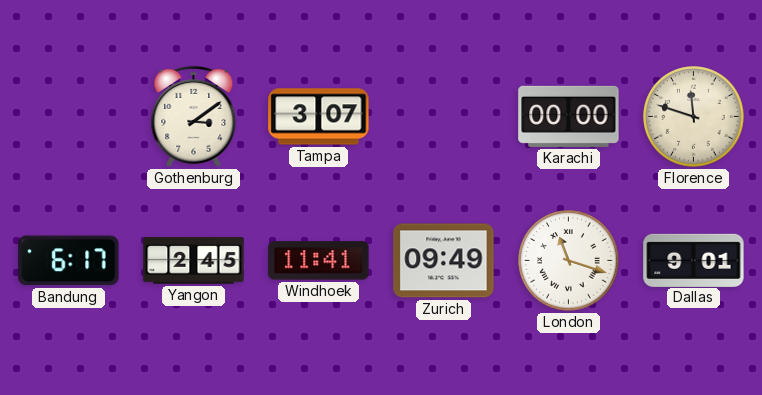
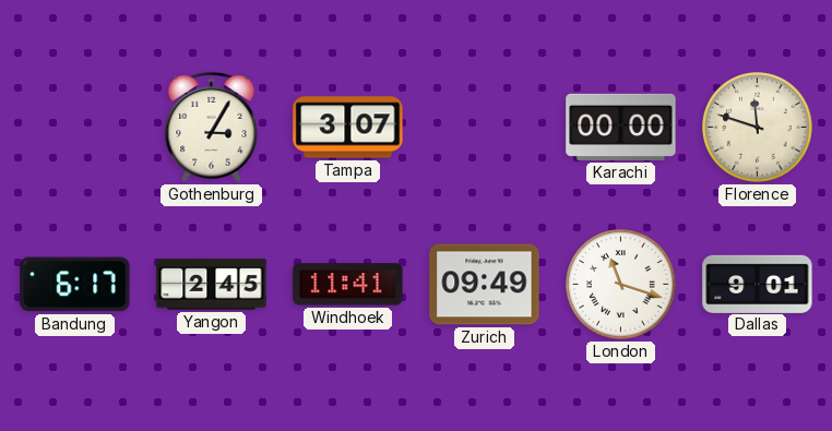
Gothenburg: 3:09 -> 3:05
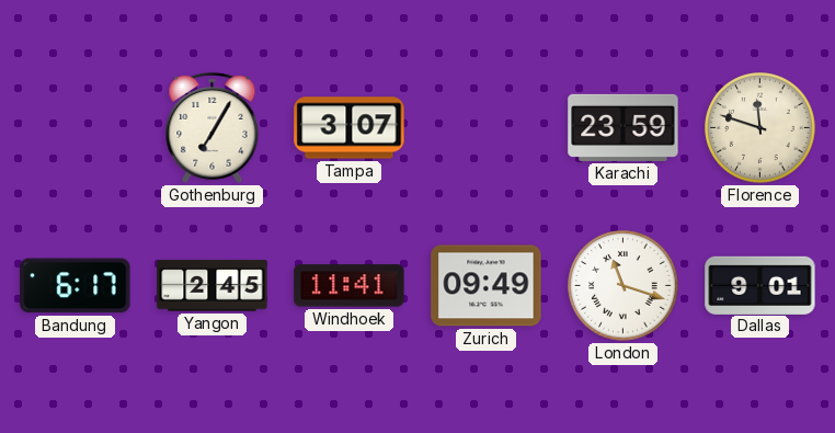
Gothenburg: 3:05 -> 7:05
Karachi: 00:00 -> 23:59
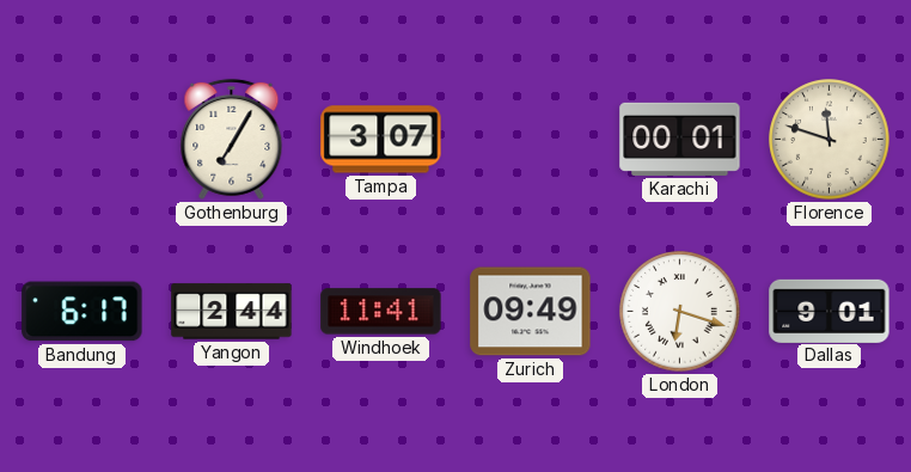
Karachi: 23:59 -> 00:01
Yangon: 2:45 -> 2:44
London: 11:18 -> 6:18
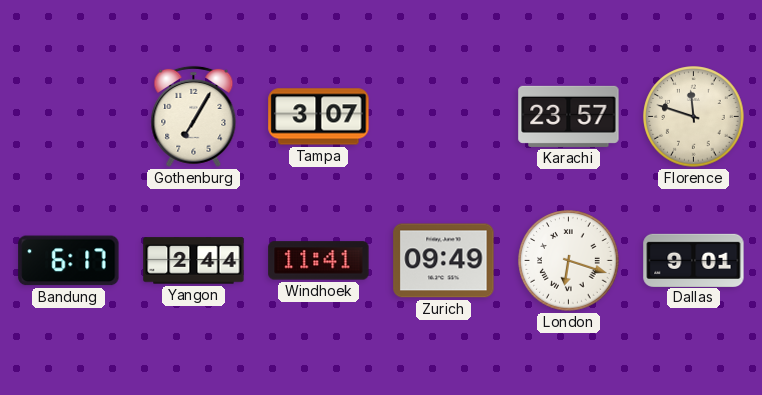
Karachi: 00:01 -> 23:57
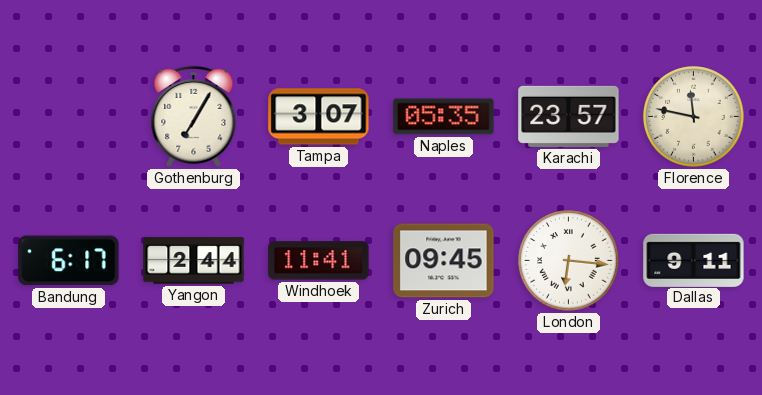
Naples: none -> 05:35
Florence: 11:48 -> 11:47
Zurich: 09:49 -> 09:45
London: 6:18 -> 6:16
Dallas: 9:01 -> 9:11
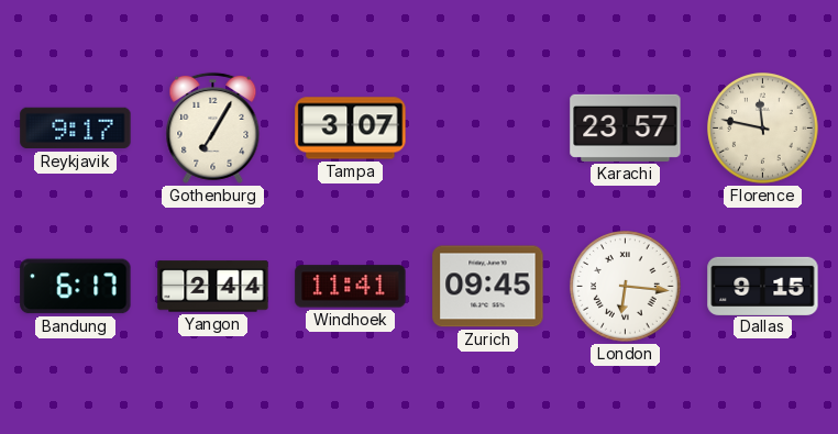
Reykjavik: none -> 9:17
Naples: 05:35 -> none
Dallas: 9:11 -> 9:15
